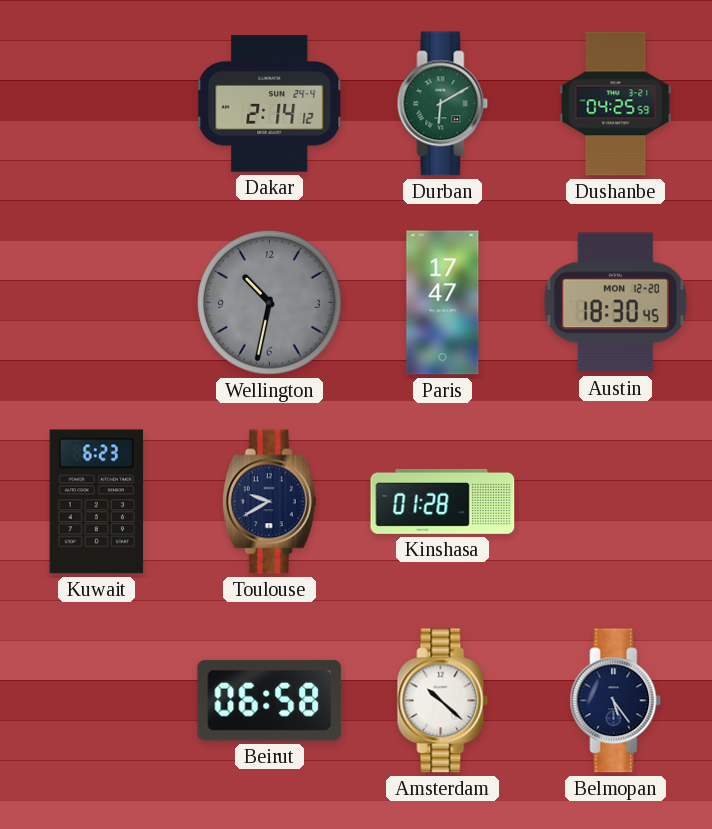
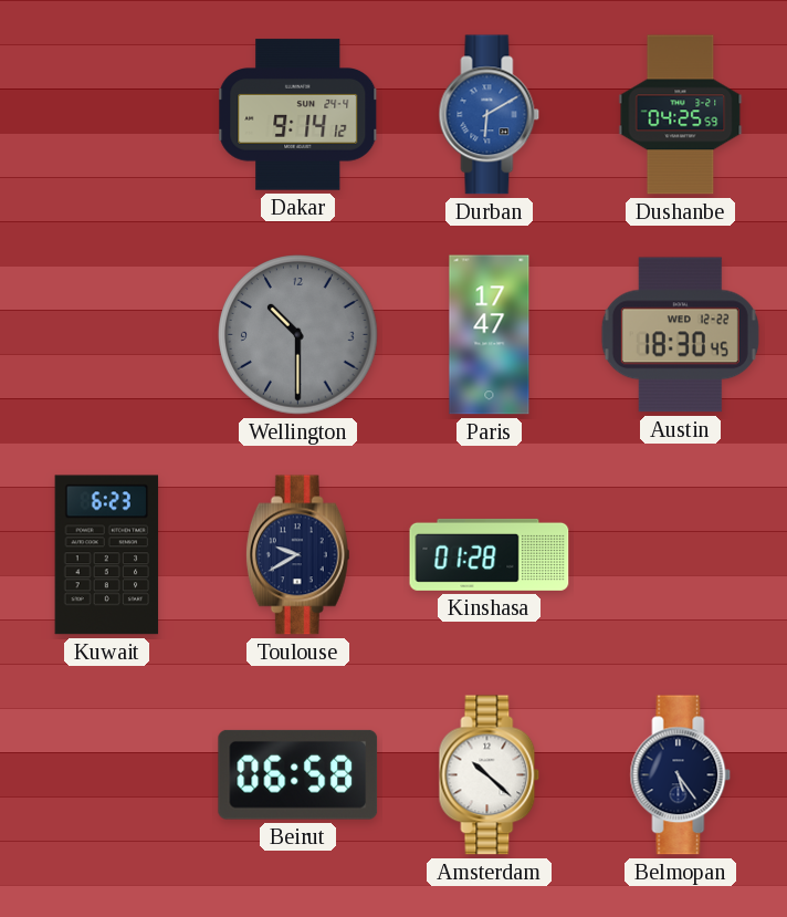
Dakar: 2:14 -> 9:14
Durban dial: green -> blue
Wellington: 10:32 -> 10:30
Austin date: MON 12-20 -> WED 12-22
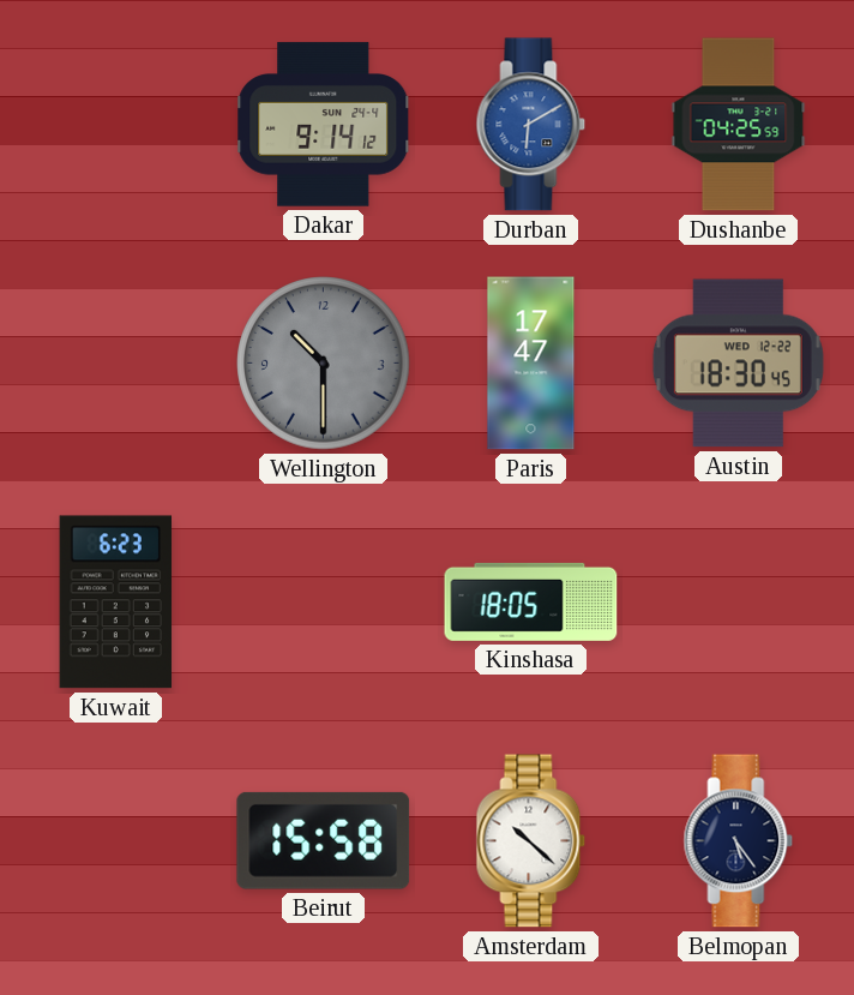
Toulouse: 9:40 -> none
Kinshasa: 01:28 -> 18:05
Beirut: 06:58 -> 15:58
